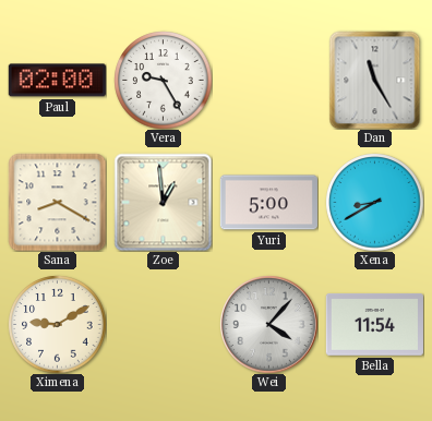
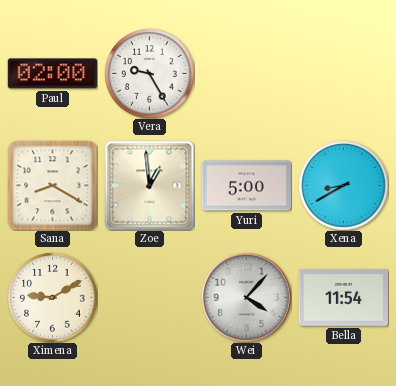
Dan: 11:25 -> none
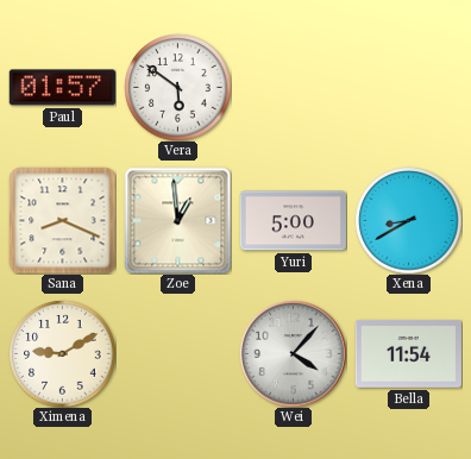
Paul: 02:00 -> 01:57
Vera: 9:25 -> 5:51
Sana: 8:20 -> 8:19
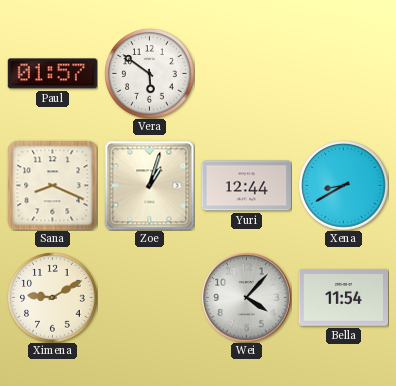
Zoe: 12:59 -> 1:03
Yuri: 5:00 -> 12:44
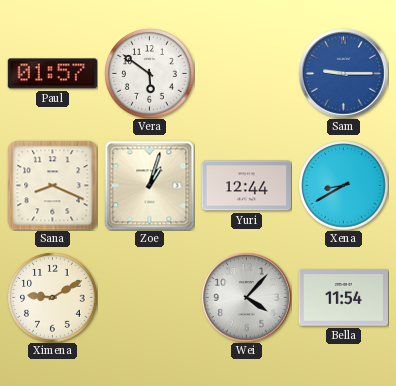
Sam: none -> 9:15
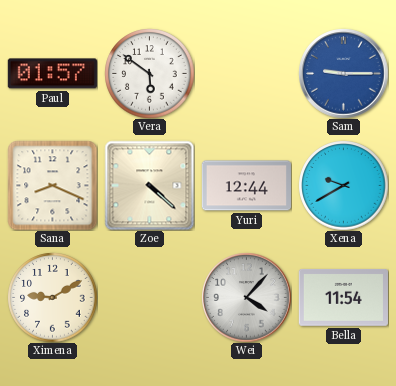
Zoe: 1:03 -> 4:22
Xena: 8:40 -> 9:40
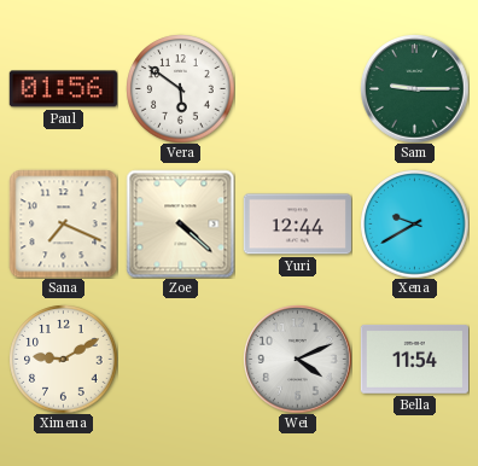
Paul: 01:57 -> 01:56
Sam dial: blue -> green
Sana: 8:19 -> 7:19
Wei: 4:07 -> 4:11
